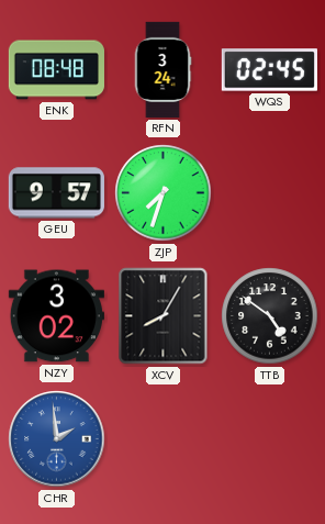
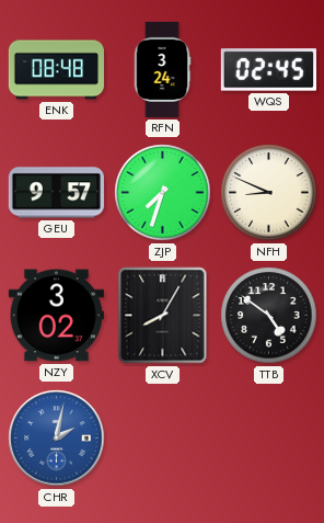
NFH: none -> 8:49
CHR: 1:59 -> 2:02
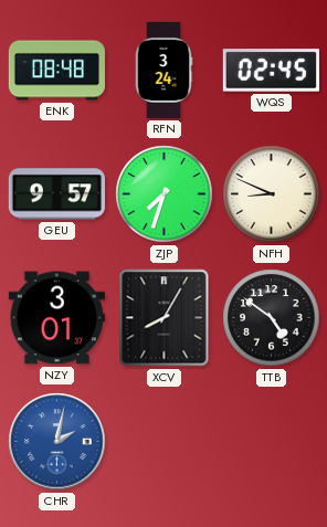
NZY: 3:02 -> 3:01
